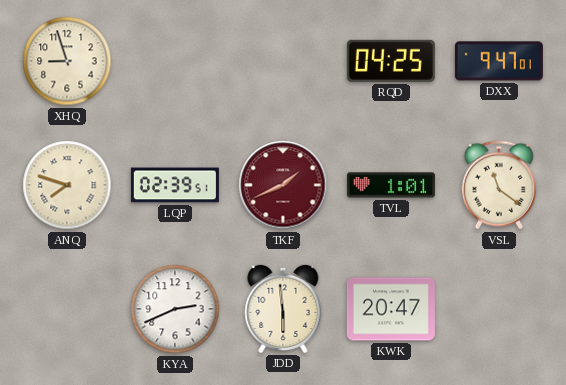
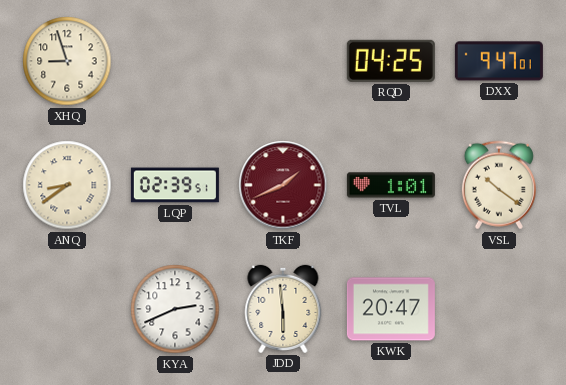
ANQ: 7:48 -> 8:39
VSL: 11:21 -> 10:21
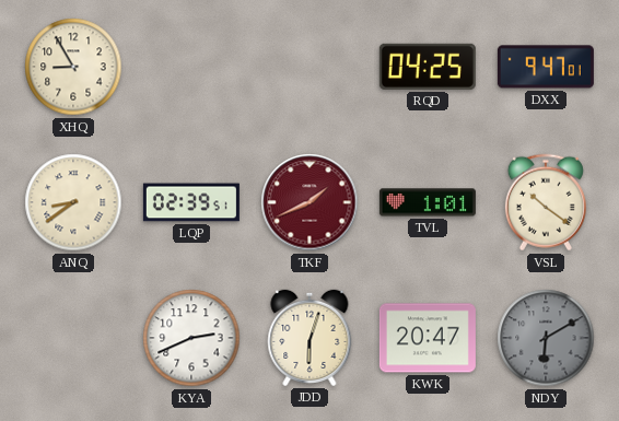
XHQ: 8:57 -> 8:55
JDD: 5:59 -> 6:03
NDY: none -> 6:10
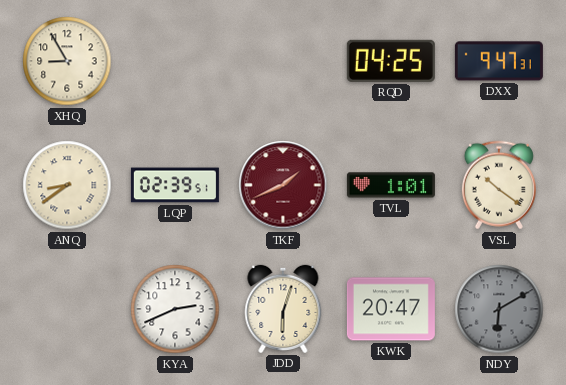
DXX: 9:47:01 -> 9:47:31
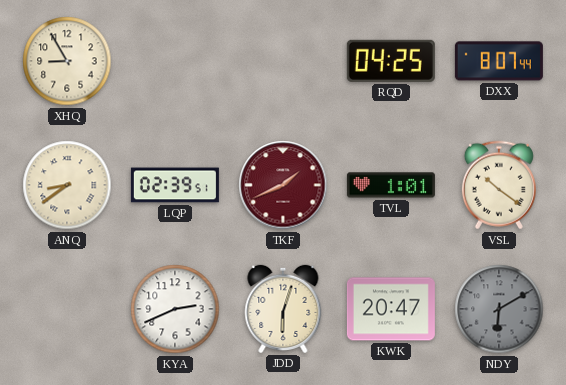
DXX: 9:47 -> 8:07
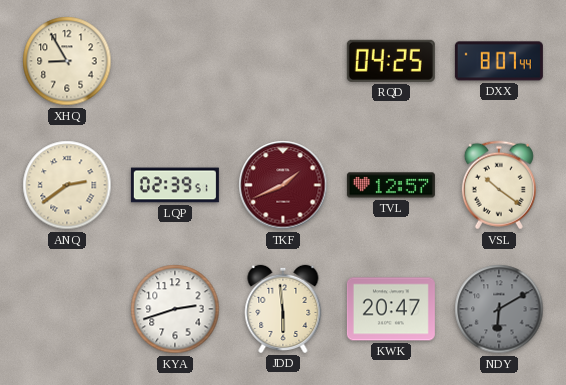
ANQ: 8:39 -> 2:39
TVL: 1:01 -> 12:57
KYA: 2:41 -> 2:42
JDD: 6:03 -> 5:59
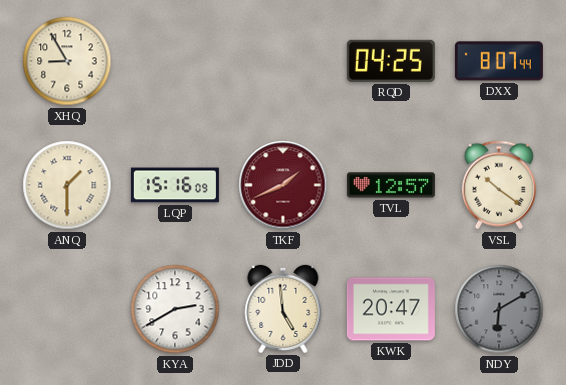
ANQ: 2:39 -> 1:30
LQP: 02:39 -> 15:16
KYA: 2:42 -> 2:40
JDD: 5:59 -> 4:59
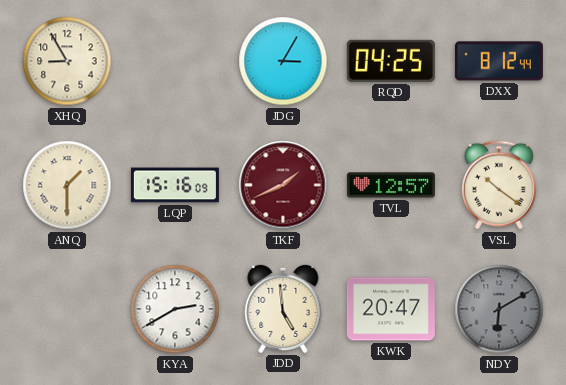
JDG: none -> 3:05
DXX: 8:07 -> 8:12
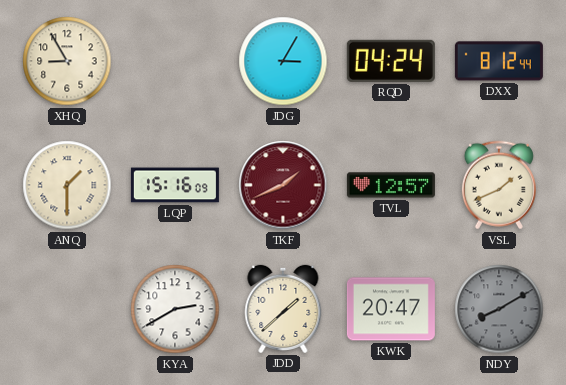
RQD: 04:25 -> 04:24
VSL: 10:21 -> 1:41
JDD: 4:59 -> 1:38
NDY: 6:10 -> 8:10
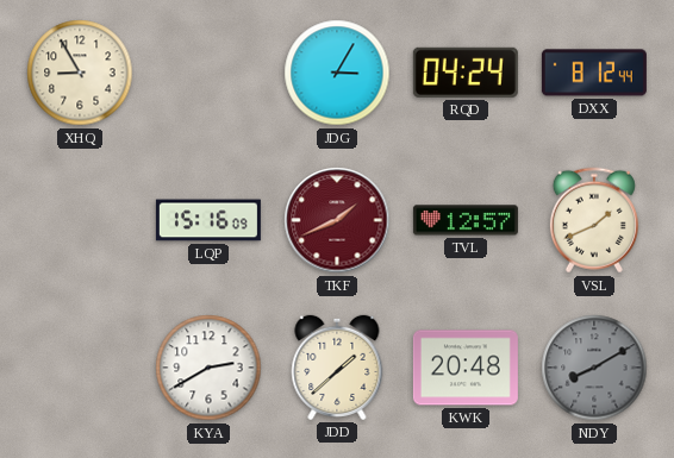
ANQ: 1:30 -> none
KWK: 20:47 -> 20:48
